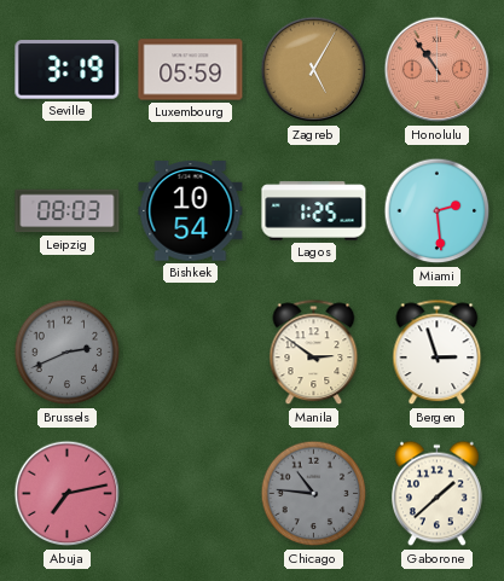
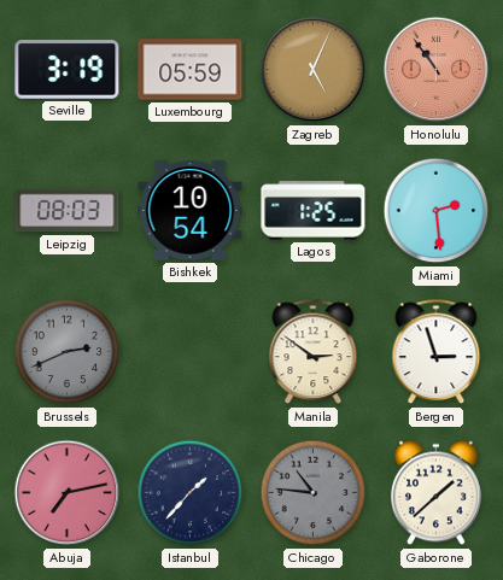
Zagreb: 5:05 -> 5:04
Istanbul: none -> 1:37
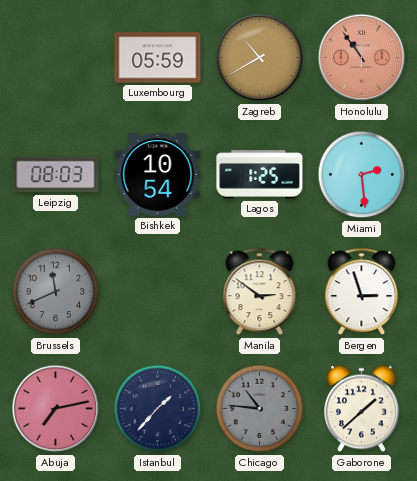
Seville: 3:19 -> none
Zagreb: 5:04 -> 10:40
Brussels: 2:41 -> 11:41
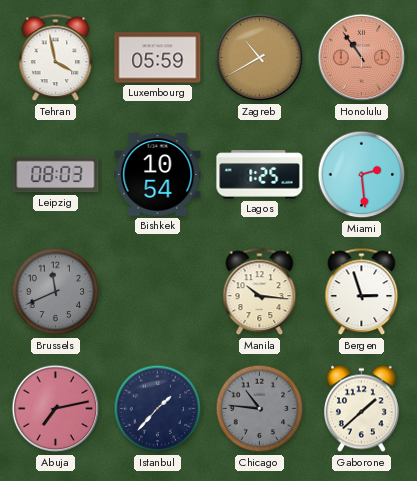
Tehran: none -> 3:58
Manila: 2:51 -> 10:16
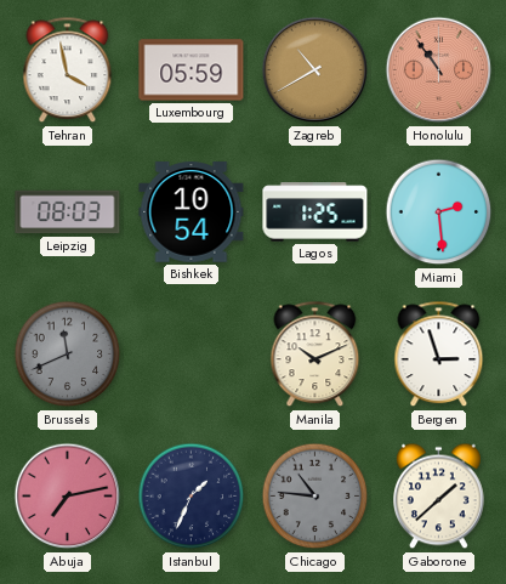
Manila: 10:16 -> 10:11
Istanbul: 1:37 -> 1:34
